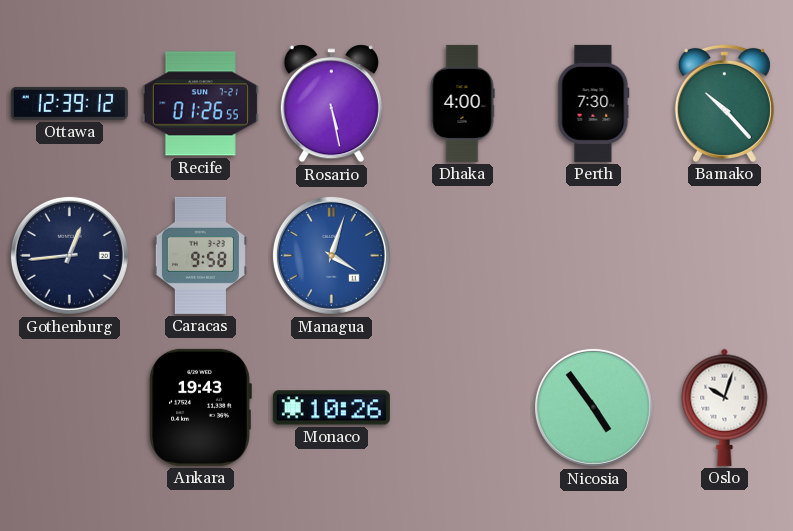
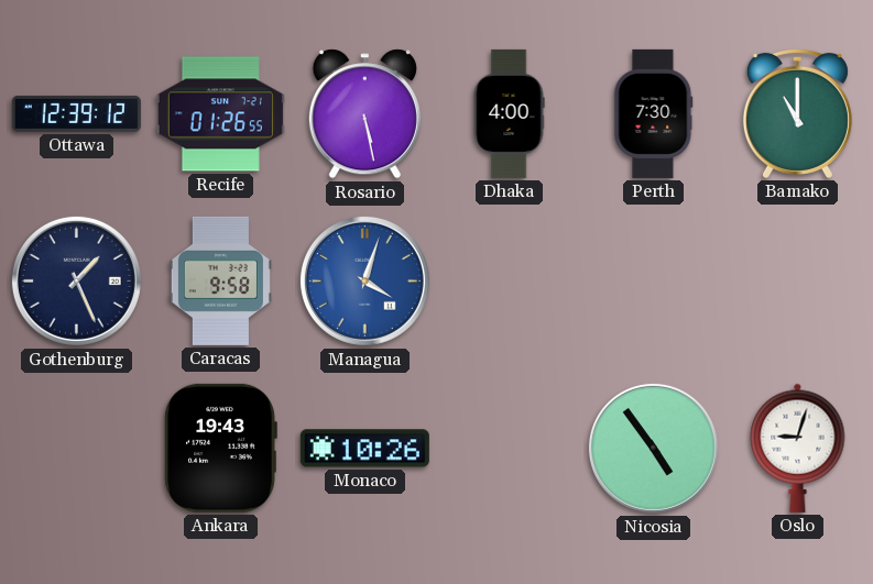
Bamako: 10:23 -> 11:00
Gothenburg: 12:44 -> 1:26
Oslo: 10:03 -> 9:03
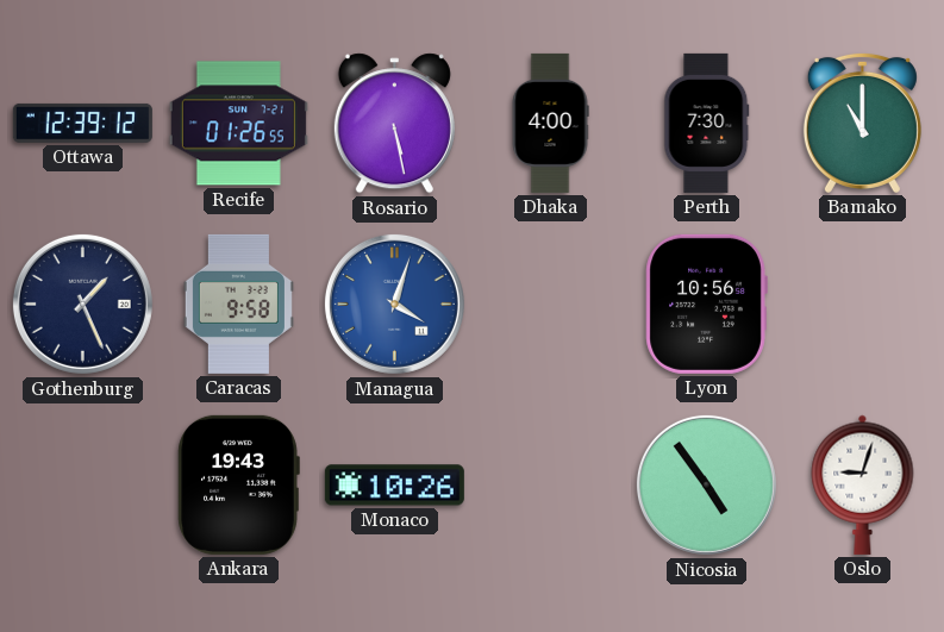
Lyon: none -> 10:56
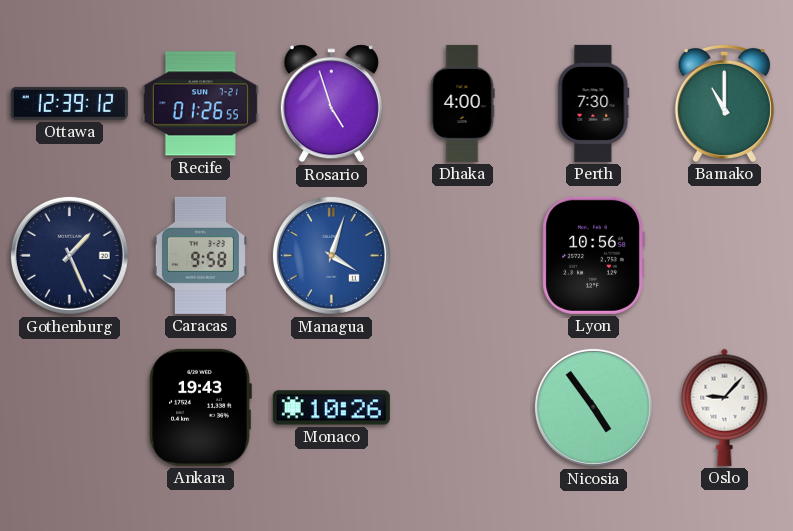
Rosario: 5:28 -> 4:57
Oslo: 9:03 -> 9:07
